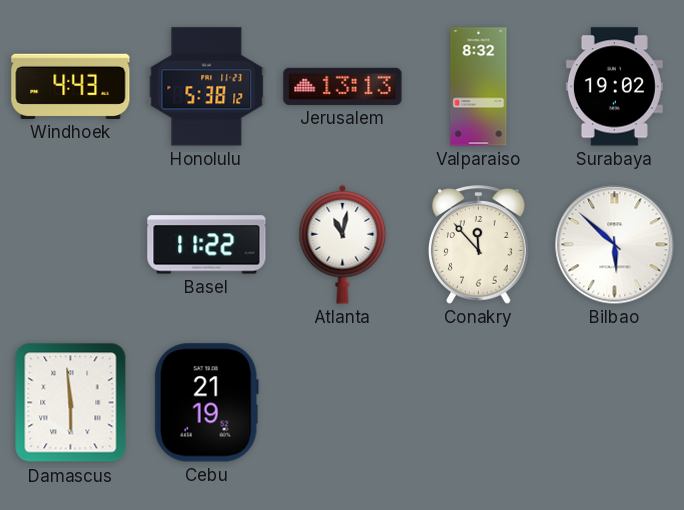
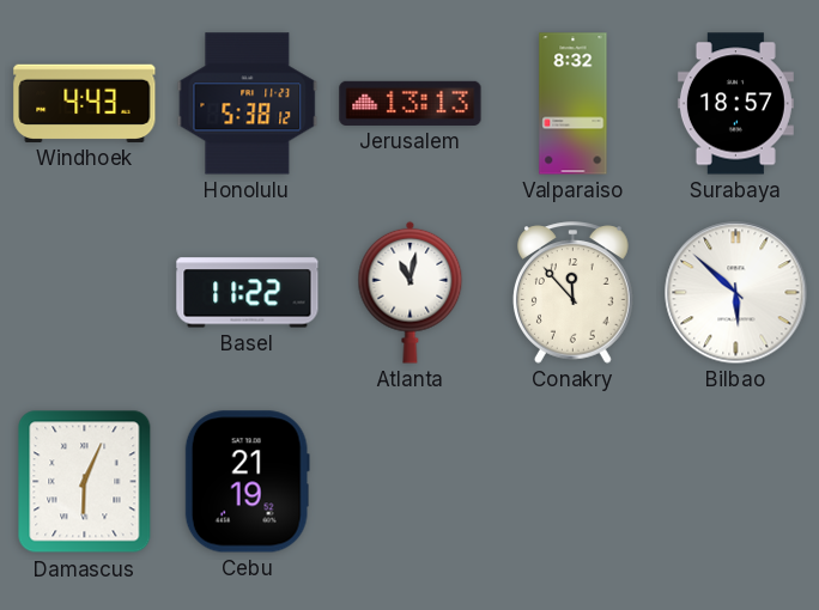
Surabaya: 19:02 -> 18:57
Damascus: 5:59 -> 6:04
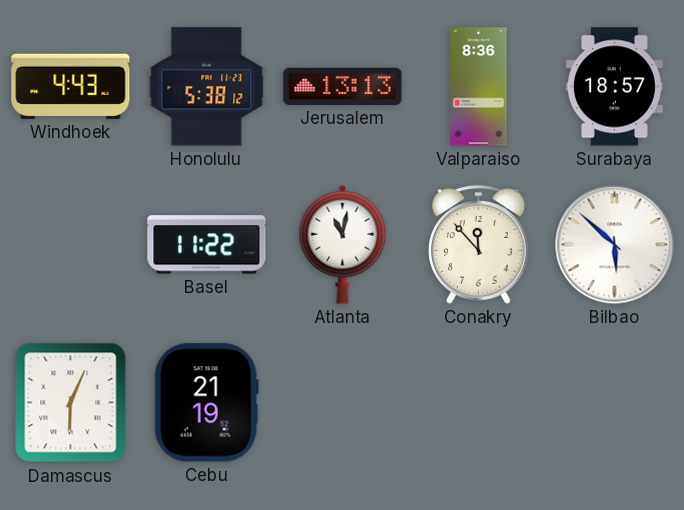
Valparaiso: 8:32 -> 8:36
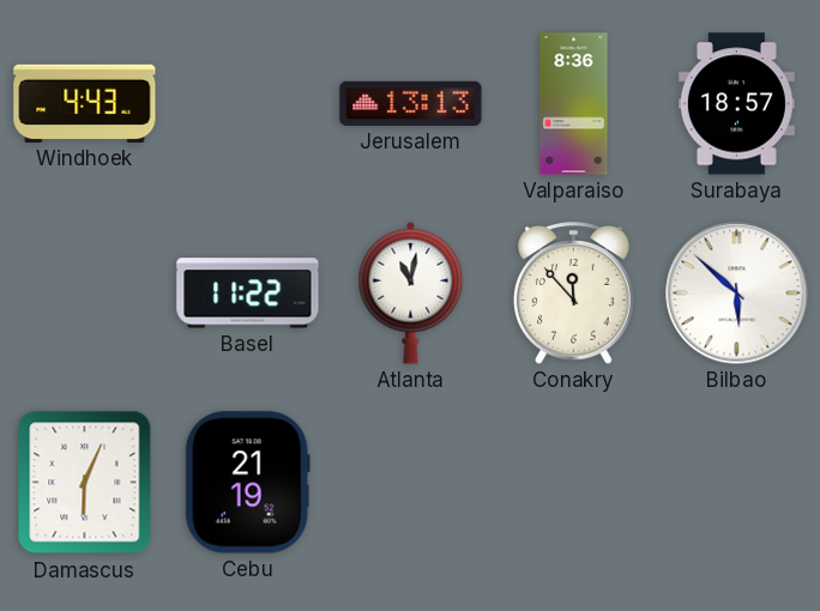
Honolulu: 5:38 -> none
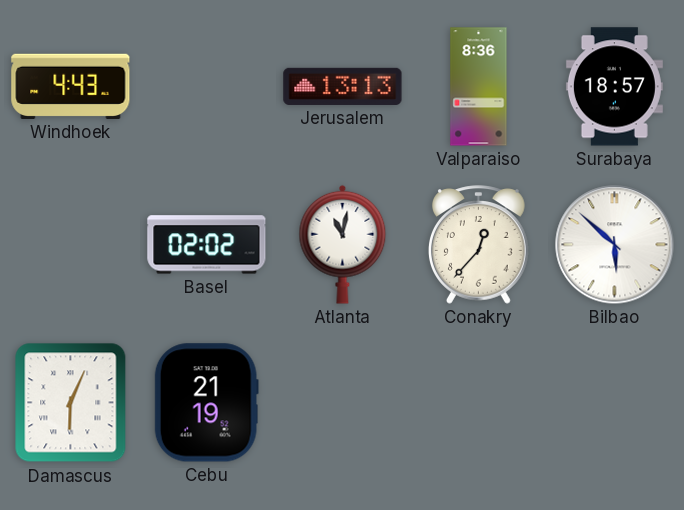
Basel: 11:22 -> 02:02
Conakry: 11:53 -> 12:37
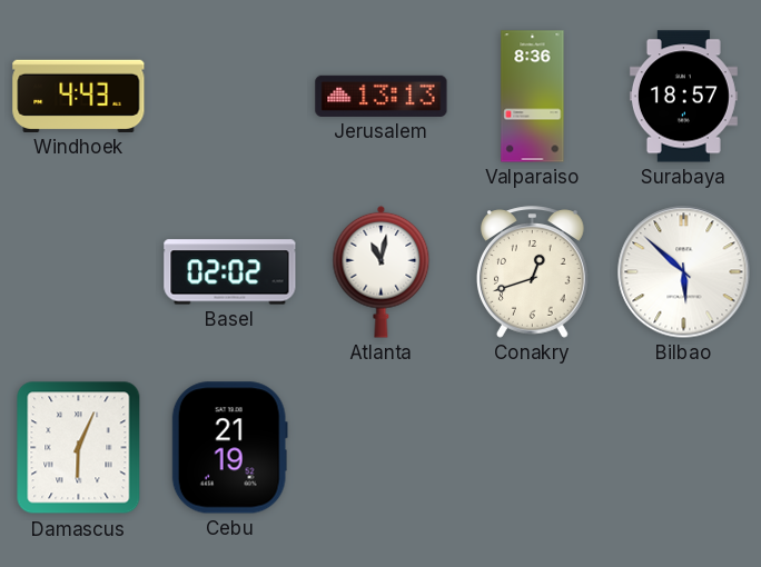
Conakry: 12:37 -> 12:42
